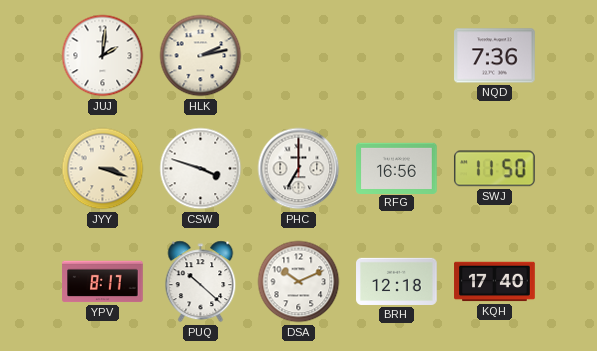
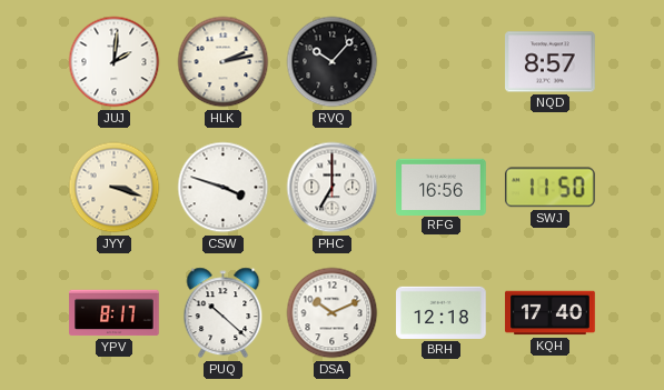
RVQ: none -> 10:07
NQD: 7:36 -> 8:57
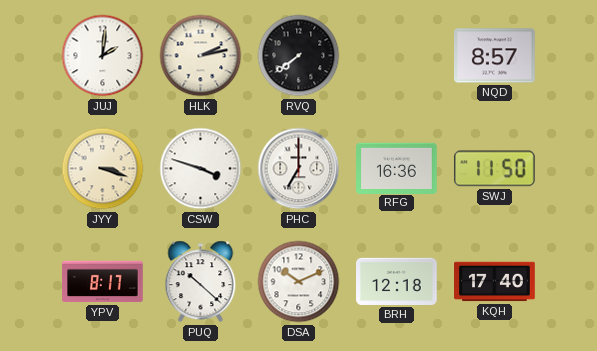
RVQ: 10:07 -> 7:39
RFG: 16:56 -> 16:36
